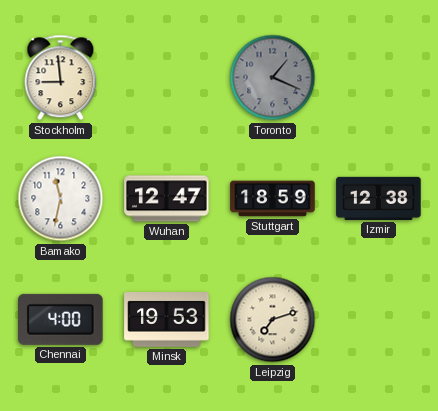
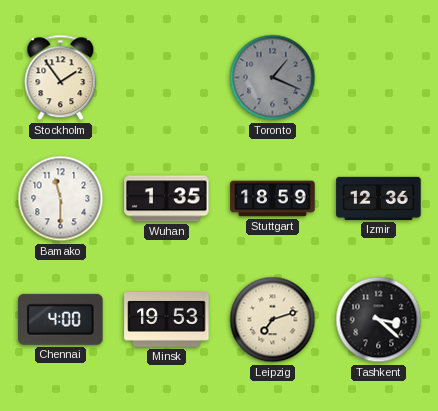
Stockholm: 8:59 -> 1:54
Bamako: 11:32 -> 11:30
Wuhan: 12:47 -> 1:35
Izmir: 12:38 -> 12:36
Tashkent: none -> 3:22
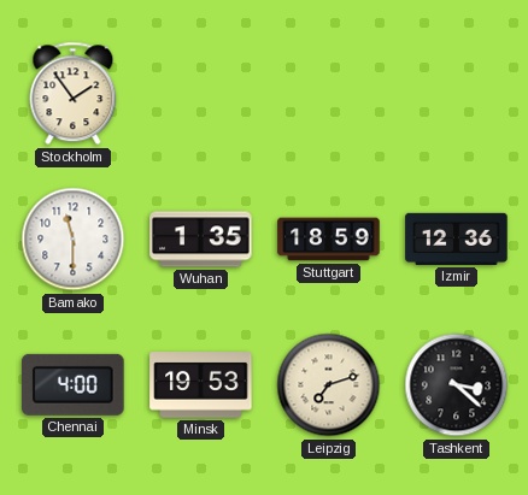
Toronto: 1:19 -> none
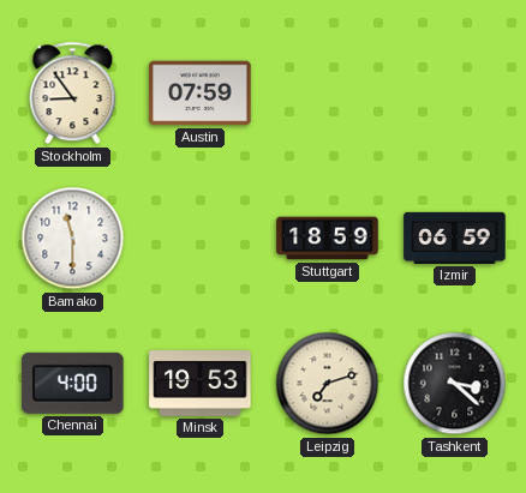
Stockholm: 1:54 -> 8:54
Austin: none -> 07:59
Wuhan: 1:35 -> none
Izmir: 12:36 -> 06:59
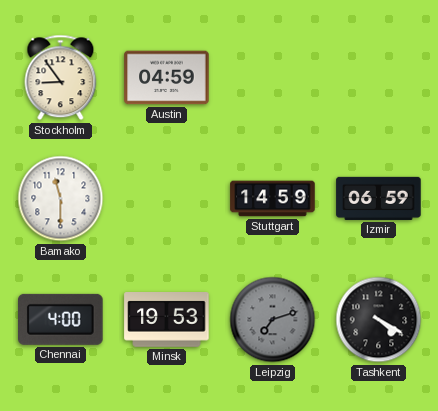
Austin: 07:59 -> 04:59
Stuttgart: 18:59 -> 14:59
Leipzig dial: cream -> grey
Tashkent: 3:22 -> 4:20
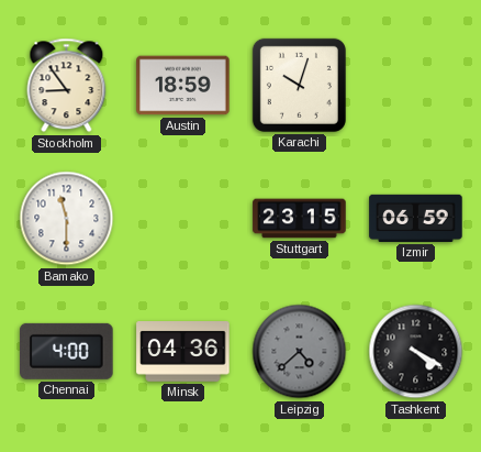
Austin: 04:59 -> 18:59
Karachi: none -> 10:03
Stuttgart: 14:59 -> 23:15
Minsk: 19:53 -> 04:36
Leipzig: 7:12 -> 4:38
